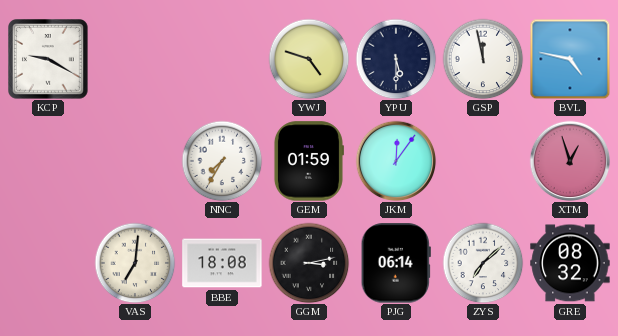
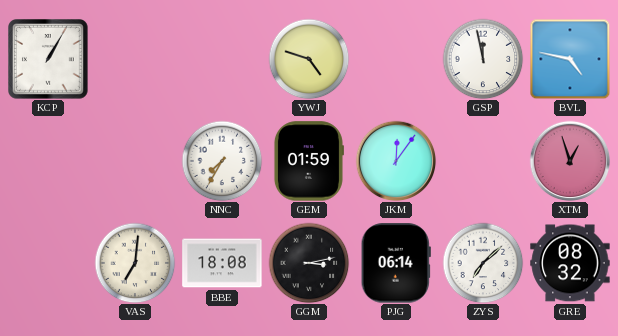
KCP: 9:20 -> 1:05
YPU: 5:30 -> none
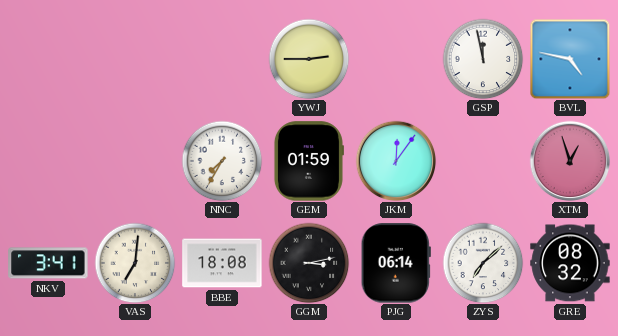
KCP: 1:05 -> none
YWJ: 4:48 -> 2:45
NKV: none -> 3:41
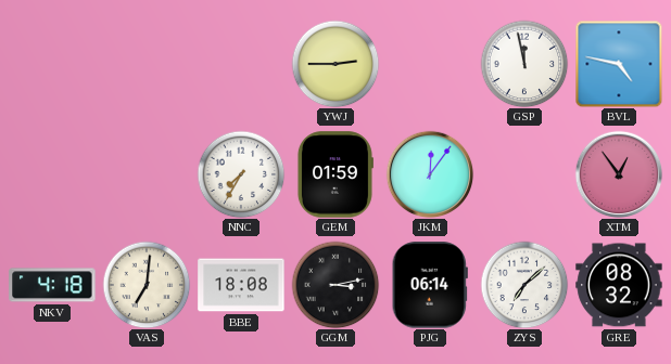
XTM: 12:57 -> 12:54
NKV: 3:41 -> 4:18
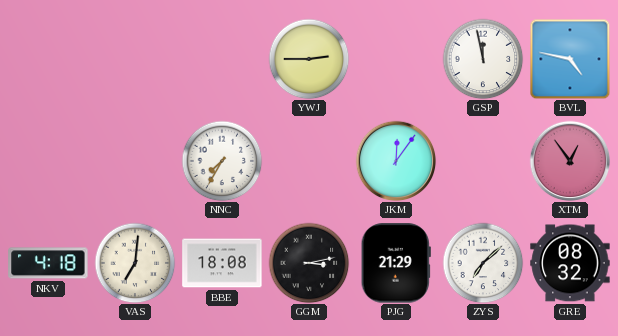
GEM: 01:59 -> none
PJG: 06:14 -> 21:29
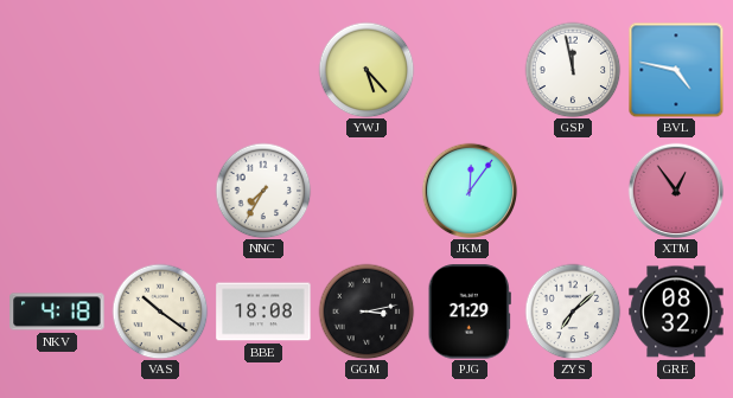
YWJ: 2:45 -> 5:23
VAS: 7:01 -> 10:21
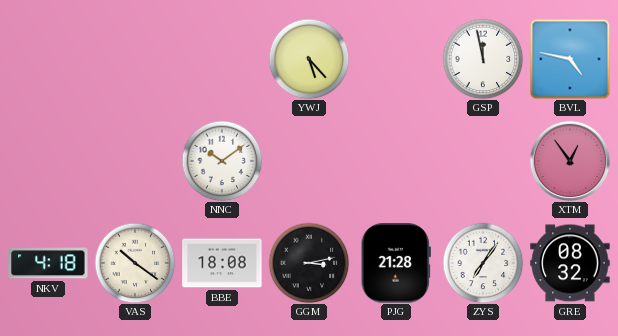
NNC: 7:35 -> 10:09
JKM: 12:06 -> none
PJG: 21:29 -> 21:28
ZYS: 7:08 -> 7:06
